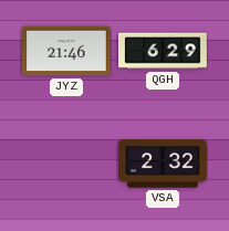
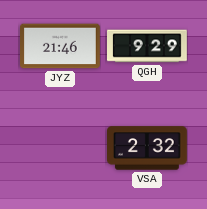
QGH: 6:29 -> 9:29
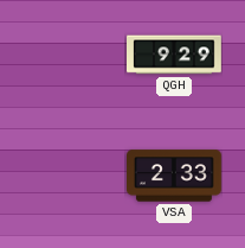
JYZ: 21:46 -> none
VSA: 2:32 -> 2:33
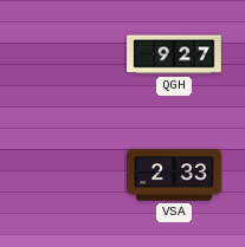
QGH: 9:29 -> 9:27
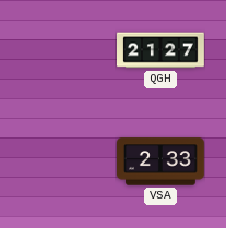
QGH: 9:27 -> 21:27
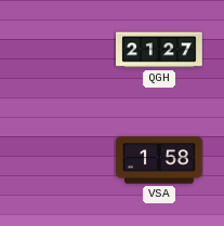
VSA: 2:33 -> 1:58
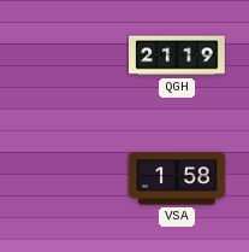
QGH: 21:27 -> 21:19
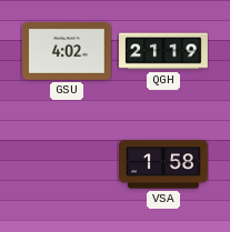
GSU: none -> 4:02
